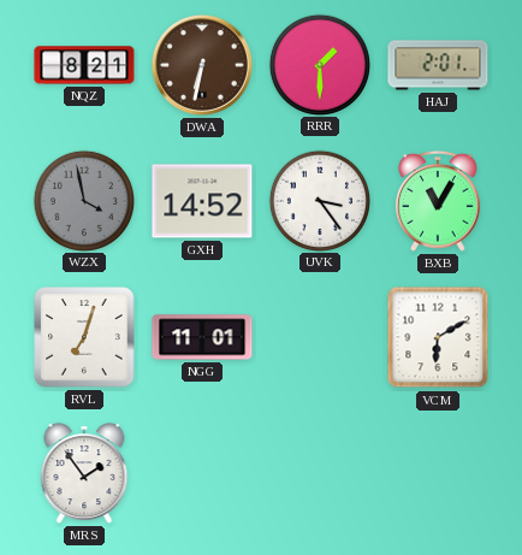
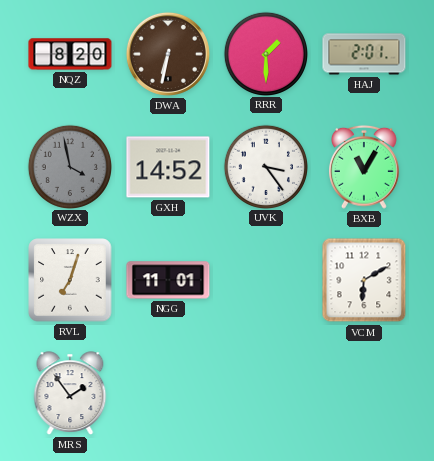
NQZ: 8:21 -> 8:20
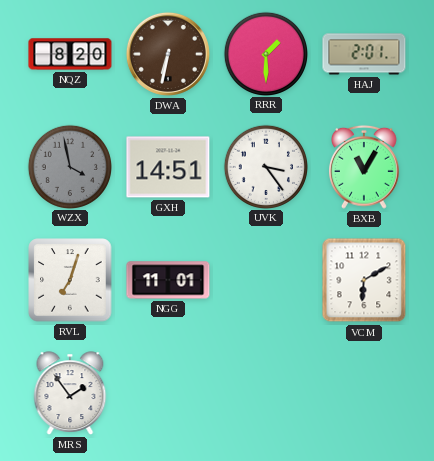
GXH: 14:52 -> 14:51
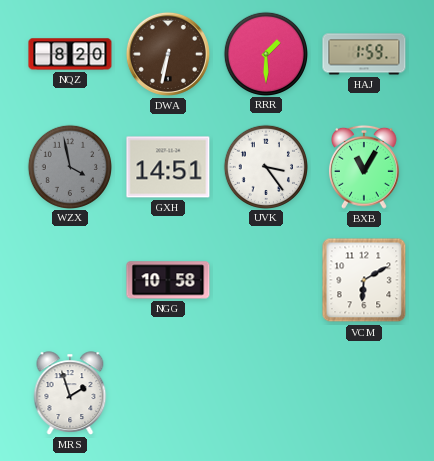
HAJ: 2:01 -> 1:59
RVL: 7:03 -> none
NGG: 11:01 -> 10:58
MRS: 1:54 -> 1:57
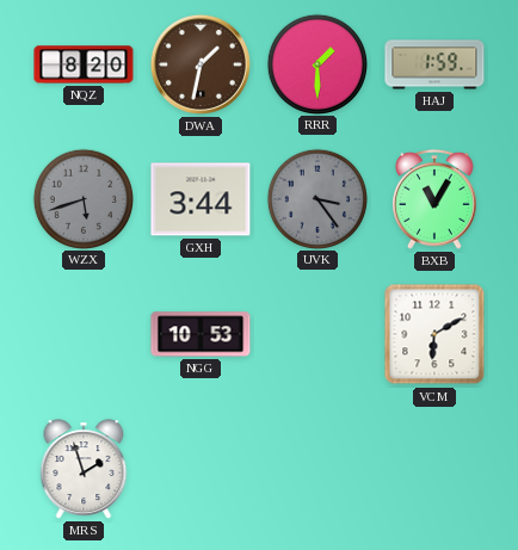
DWA: 6:32 -> 1:32
WZX: 3:58 -> 5:42
GXH: 14:51 -> 3:44
UVK dial: white -> grey
NGG: 10:58 -> 10:53
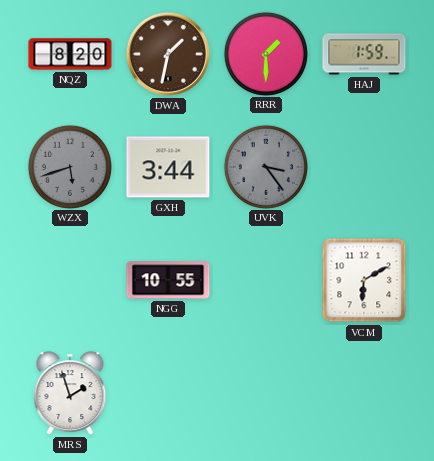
BXB: 11:05 -> none
NGG: 10:53 -> 10:55
